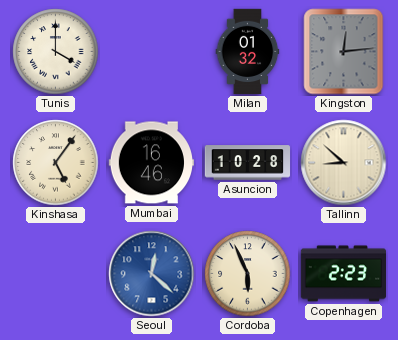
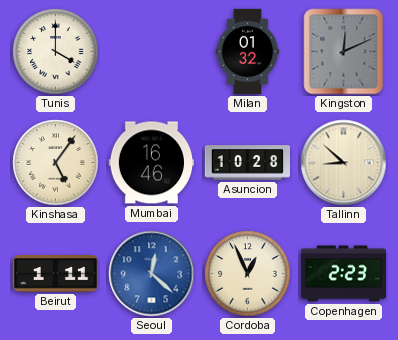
Kingston: 12:14 -> 12:11
Beirut: none -> 1:11
Cordoba: 5:56 -> 12:56
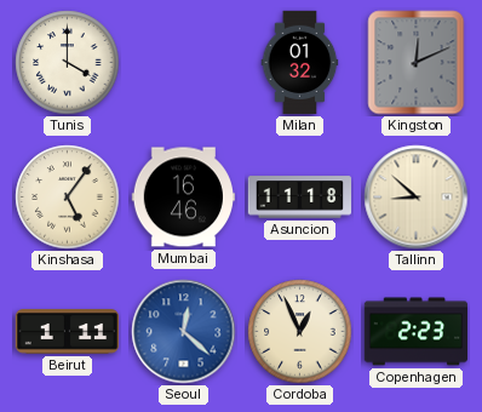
Asuncion: 10:28 -> 11:18
